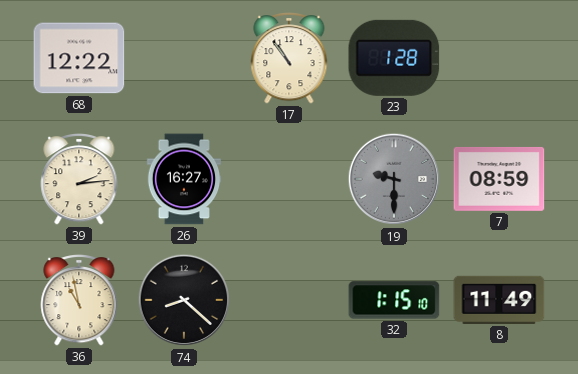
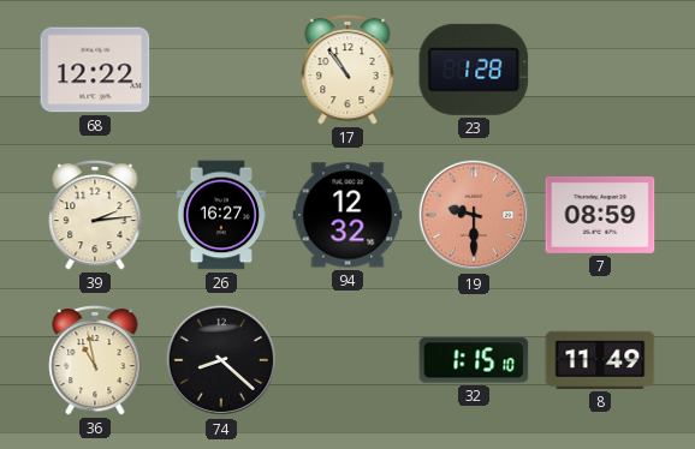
94: none -> 12:32
19 dial: grey -> salmon
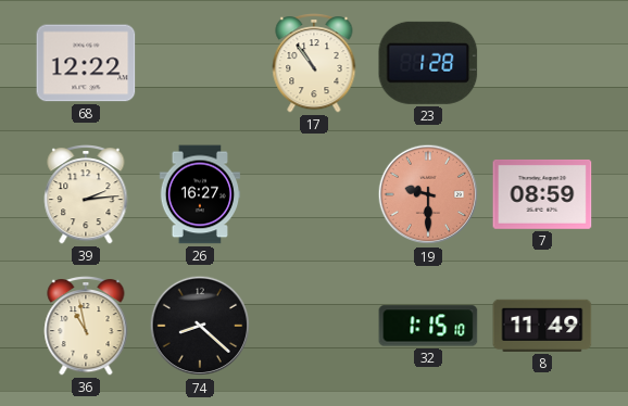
94: 12:32 -> none
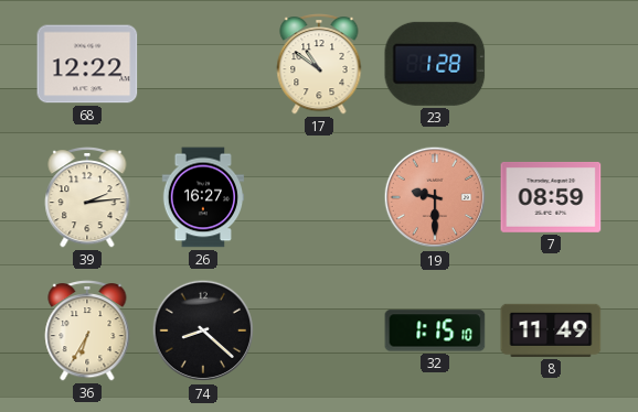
17: 10:54 -> 10:51
36: 10:58 -> 6:35
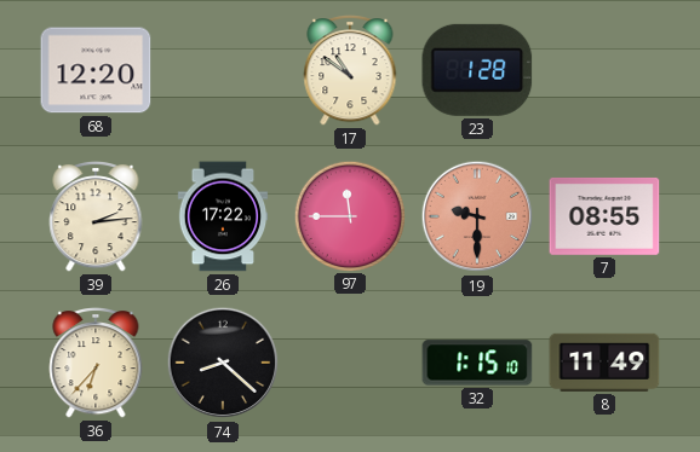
68: 12:22 -> 12:20
26: 16:27 -> 17:22
97: none -> 11:45
7: 08:59 -> 08:55
36: 6:35 -> 6:37
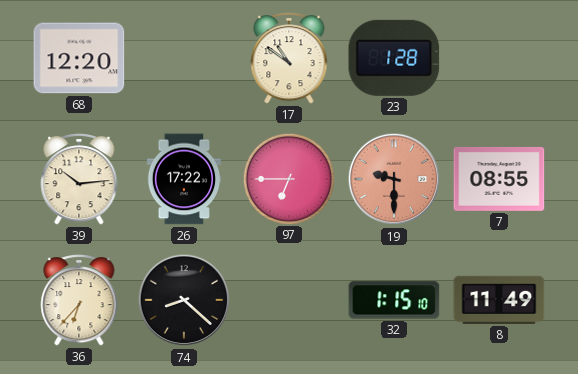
39: 2:14 -> 10:14
97: 11:45 -> 6:45
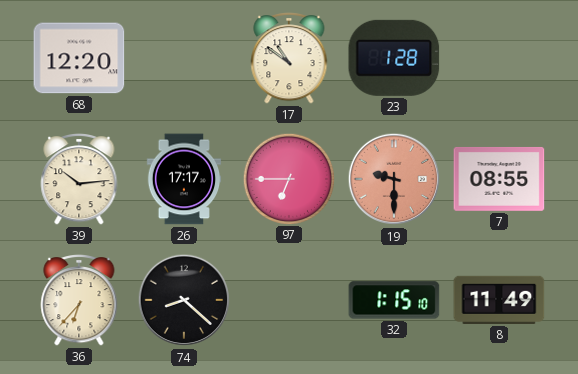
26: 17:22 -> 17:17
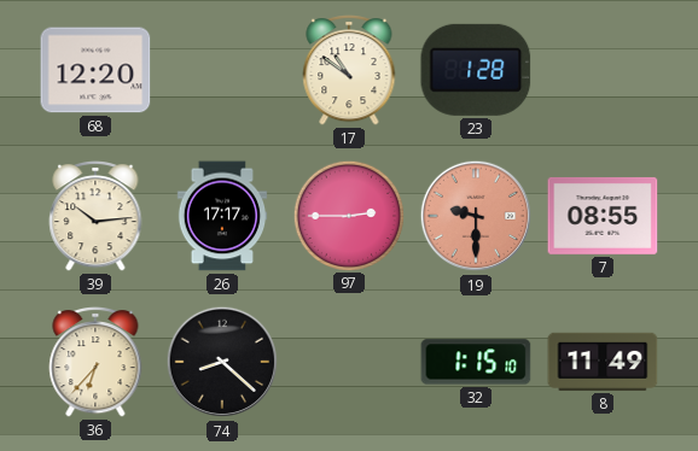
97: 6:45 -> 2:45
